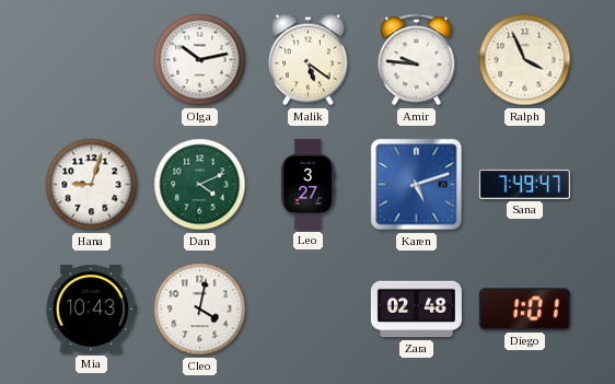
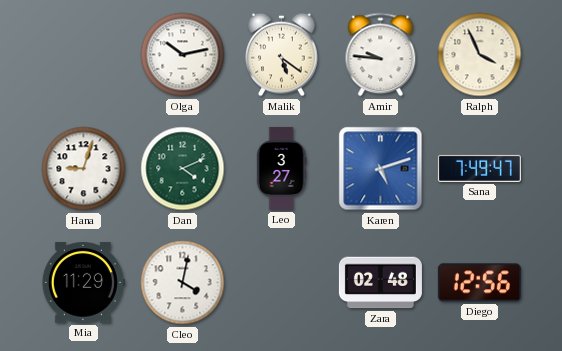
Mia: 10:43 -> 11:29
Diego: 1:01 -> 12:56
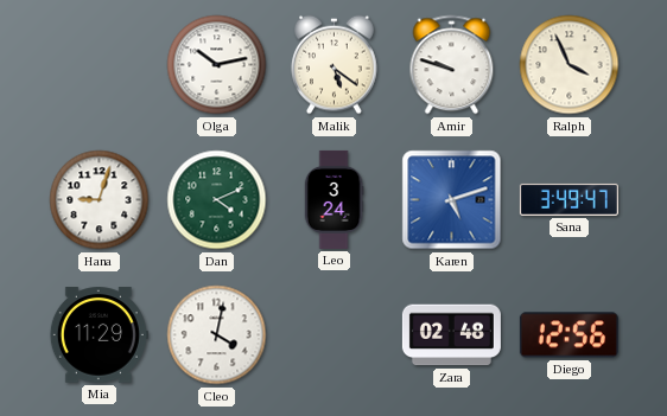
Amir: 9:46 -> 9:48
Leo: 3:27 -> 3:24
Sana: 7:49 -> 3:49
